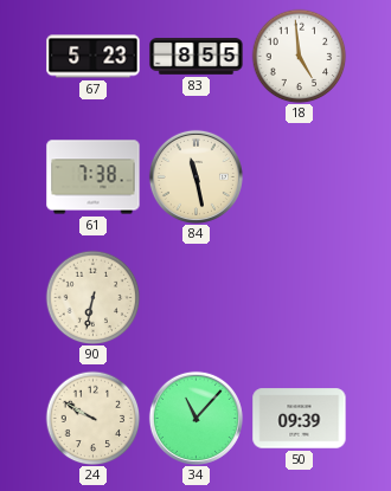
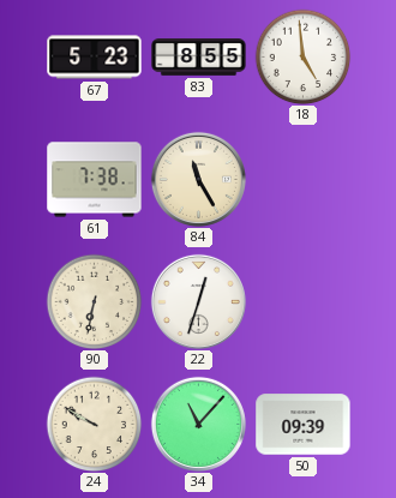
84: 11:28 -> 11:25
22: none -> 12:33
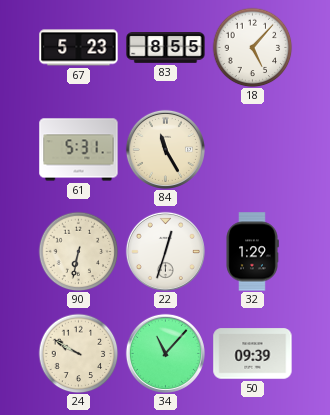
18: 4:59 -> 5:07
61: 7:38 -> 5:31
32: none -> 1:29
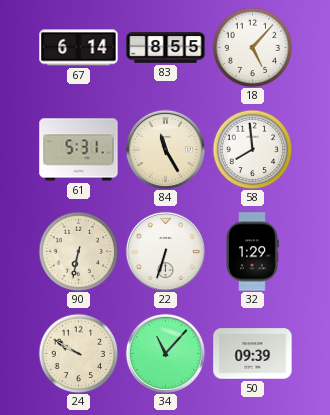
67: 5:23 -> 6:14
58: none -> 7:59
22: 12:33 -> 6:33
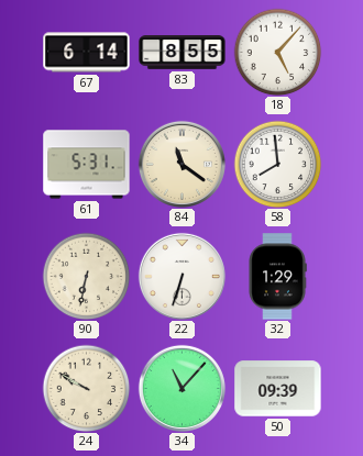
84: 11:25 -> 11:21
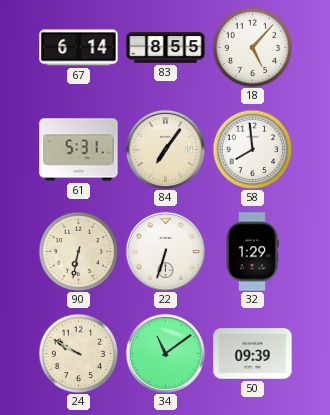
84: 11:21 -> 7:06
34: 11:07 -> 11:09
